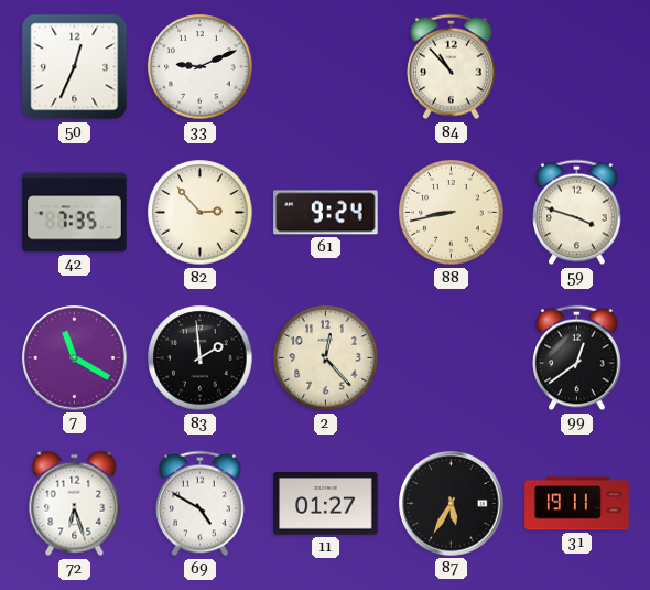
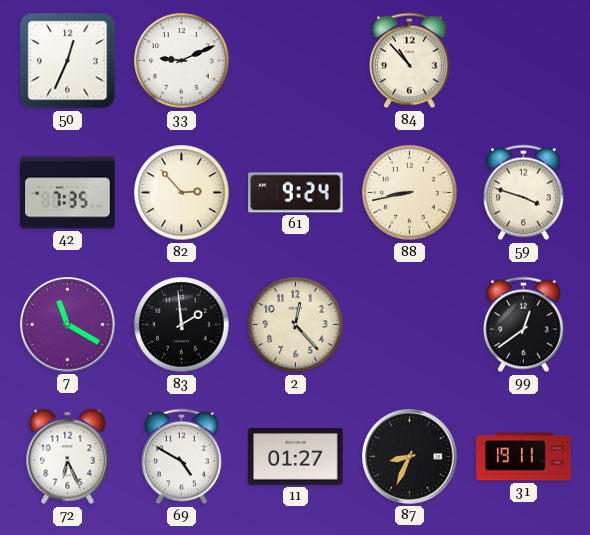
72: 6:27 -> 6:26
87: 5:35 -> 8:34
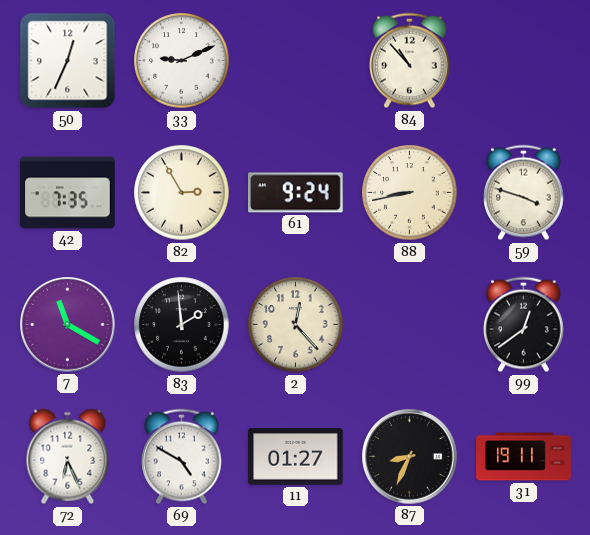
82: 2:53 -> 2:55
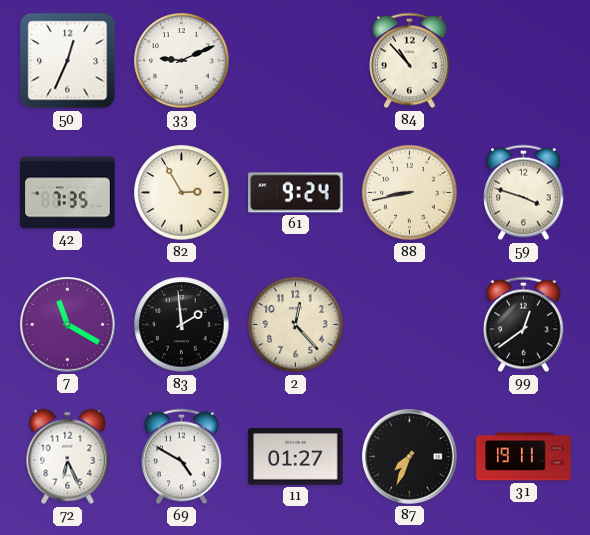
87: 8:34 -> 7:34
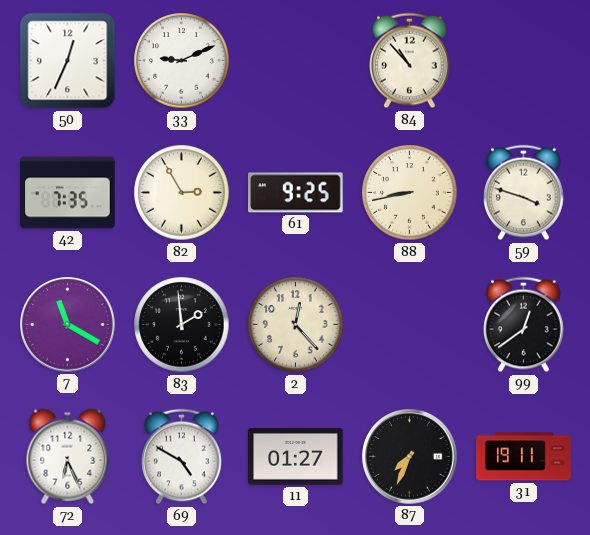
61: 9:24 -> 9:25
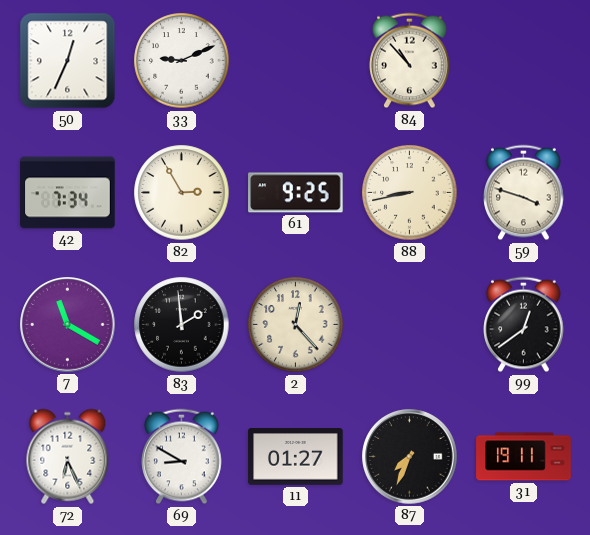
42: 7:35 -> 7:34
69: 4:50 -> 8:50
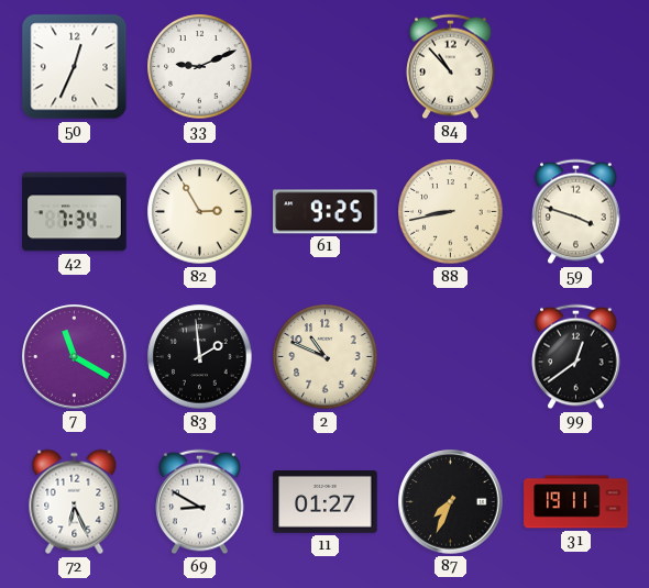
2: 12:23 -> 10:49
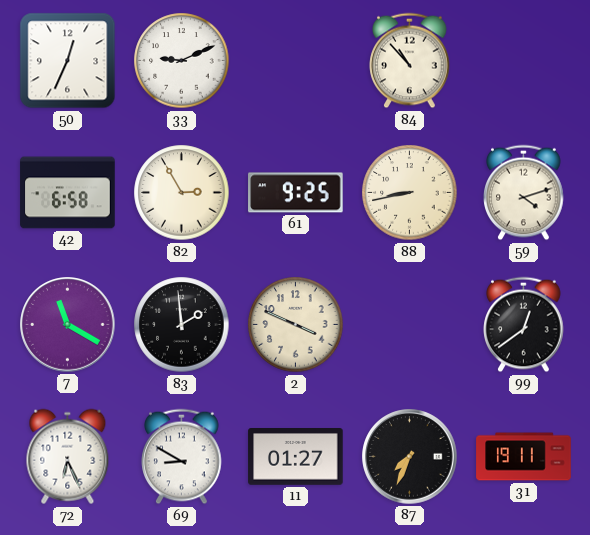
42: 7:34 -> 6:58
59: 3:48 -> 4:12
2: 10:49 -> 3:49
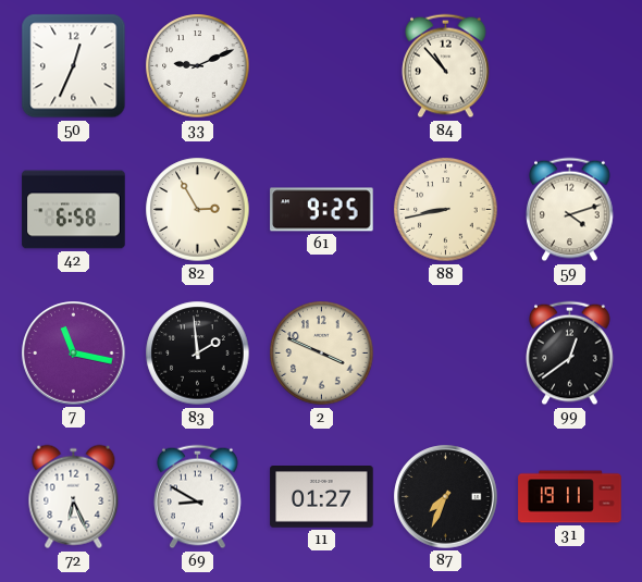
7: 11:20 -> 11:17
